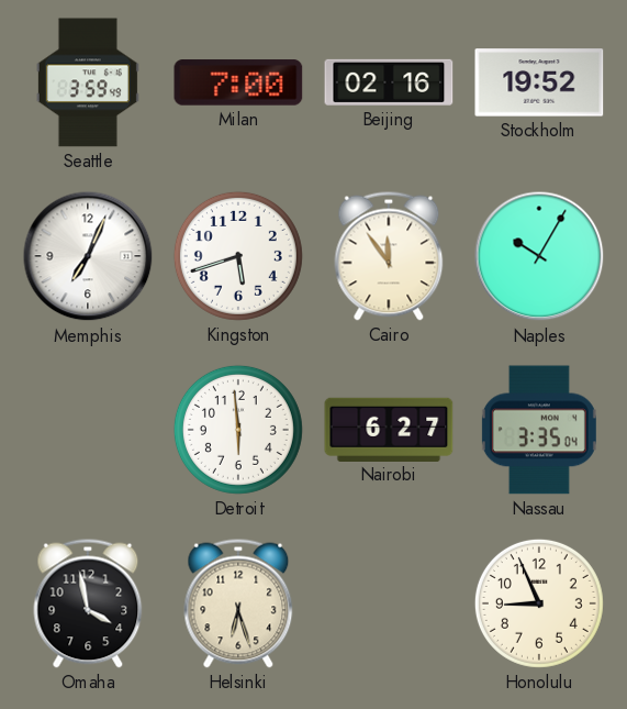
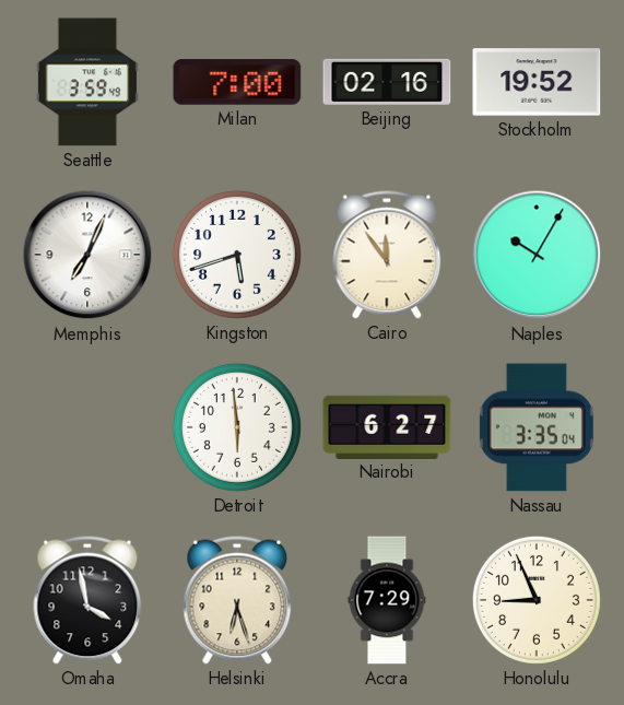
Accra: none -> 7:29
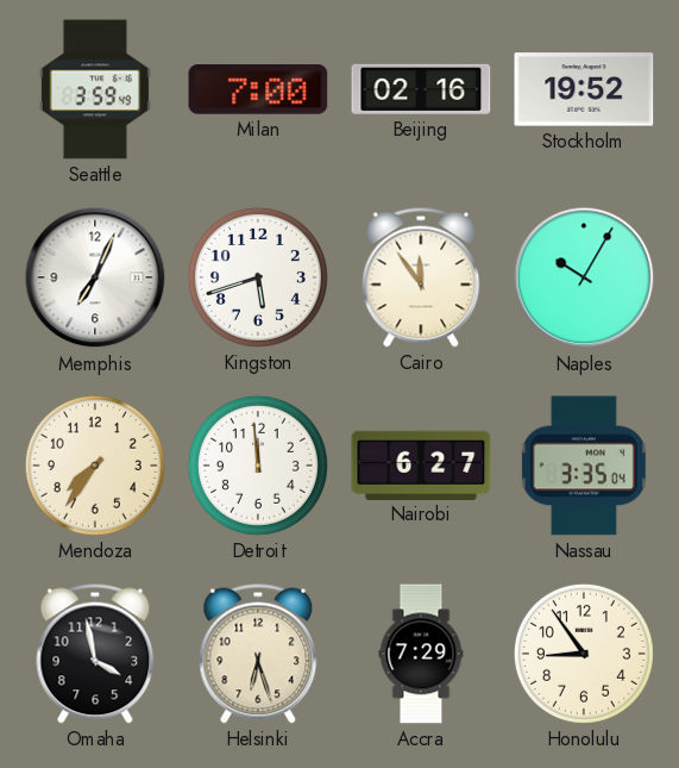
Mendoza: none -> 7:36
Detroit: 5:59 -> 11:59
Honolulu: 8:56 -> 8:54
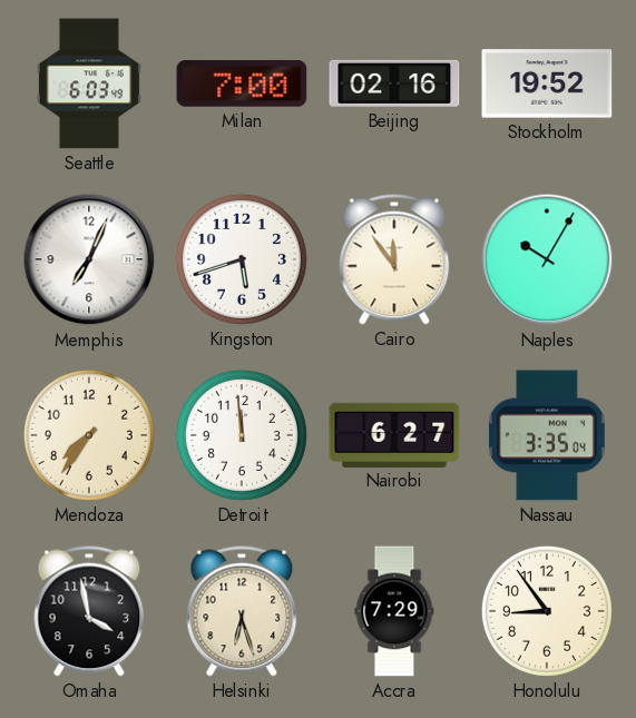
Seattle: 3:59 -> 6:03
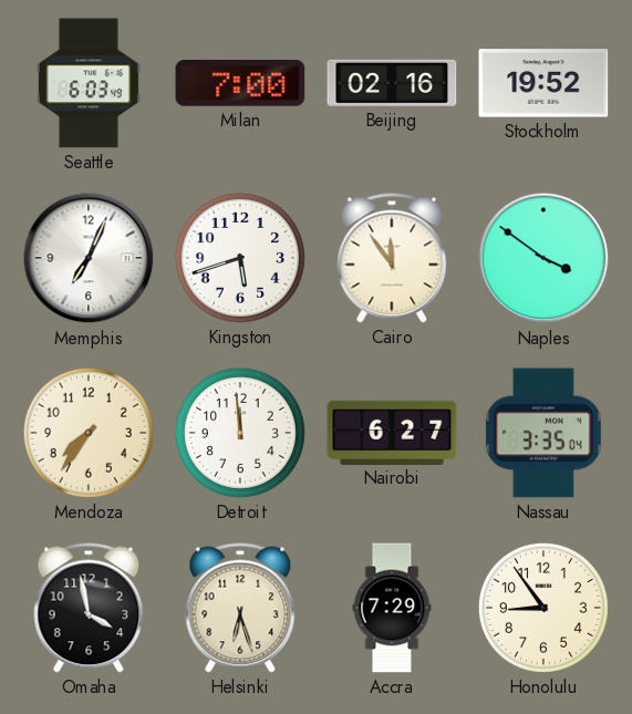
Naples: 10:05 -> 3:51
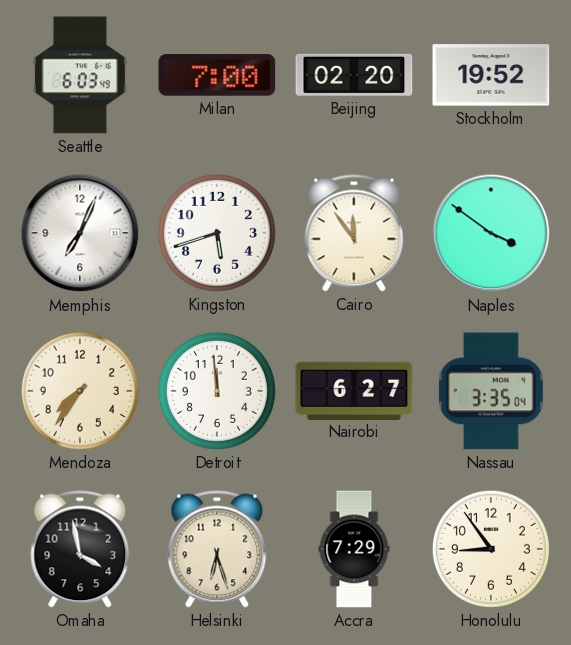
Beijing: 02:16 -> 02:20
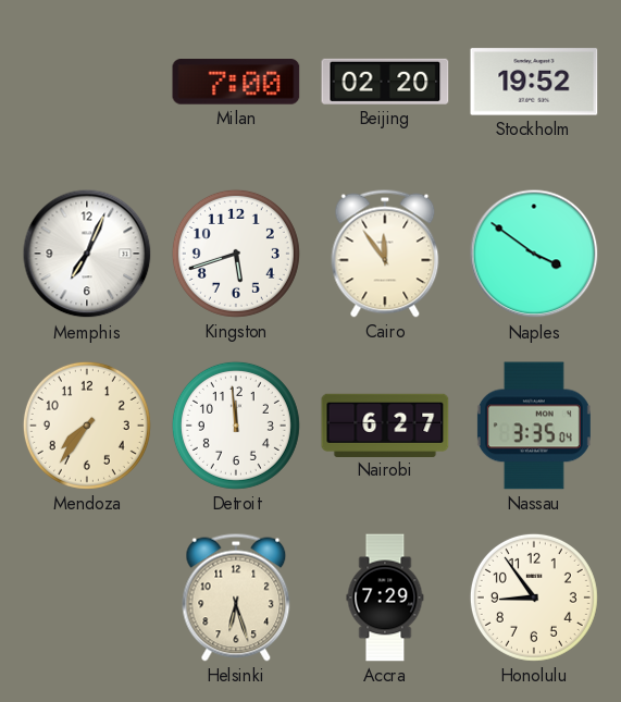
Seattle: 6:03 -> none
Omaha: 3:58 -> none
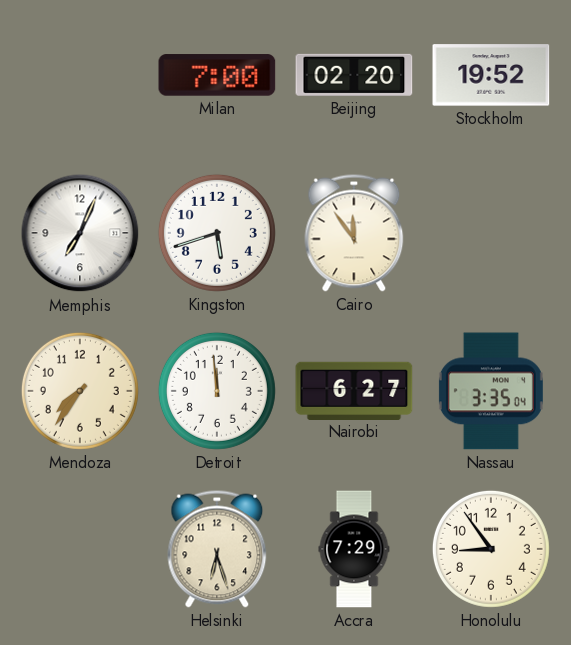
Naples: 3:51 -> none
